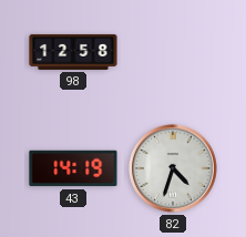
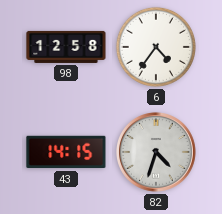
6: none -> 4:36
43: 14:19 -> 14:15
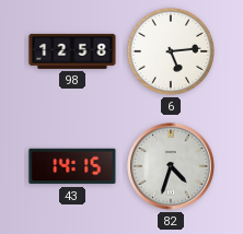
6: 4:36 -> 5:14
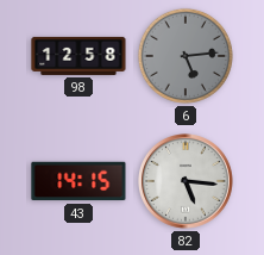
6 dial: white -> grey
82: 4:33 -> 5:16
